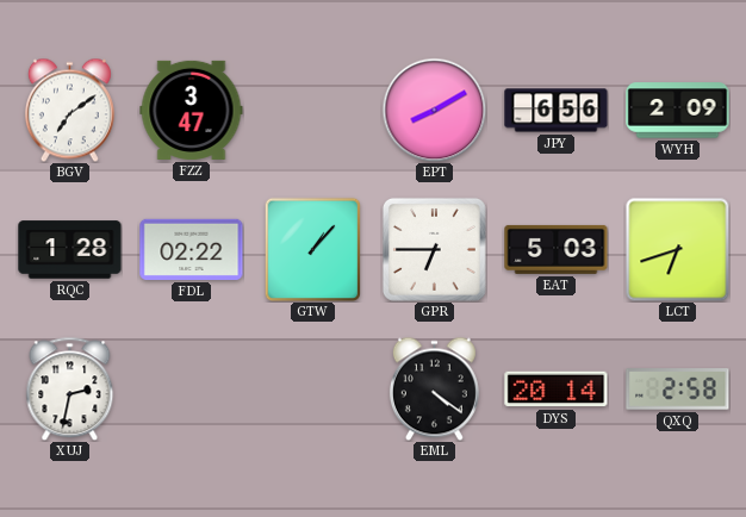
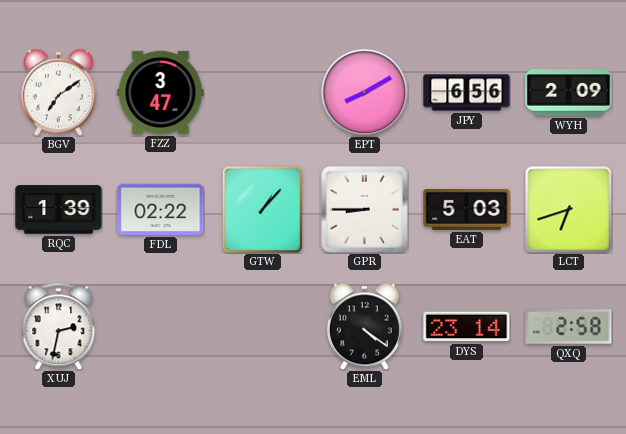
RQC: 1:28 -> 1:39
GPR: 6:45 -> 8:45
DYS: 20:14 -> 23:14
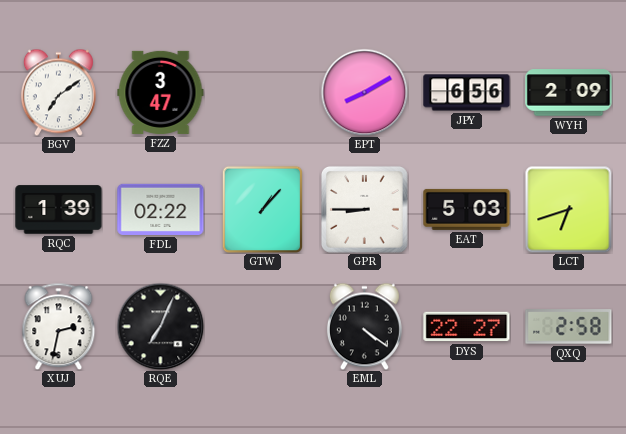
RQE: none -> 7:04
DYS: 23:14 -> 22:27
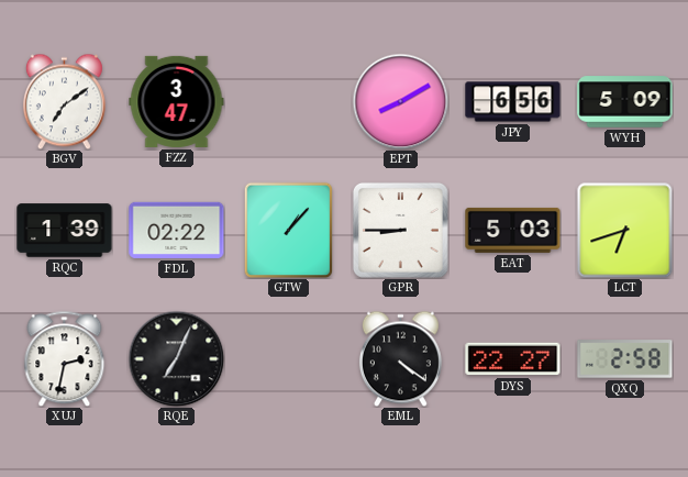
WYH: 2:09 -> 5:09
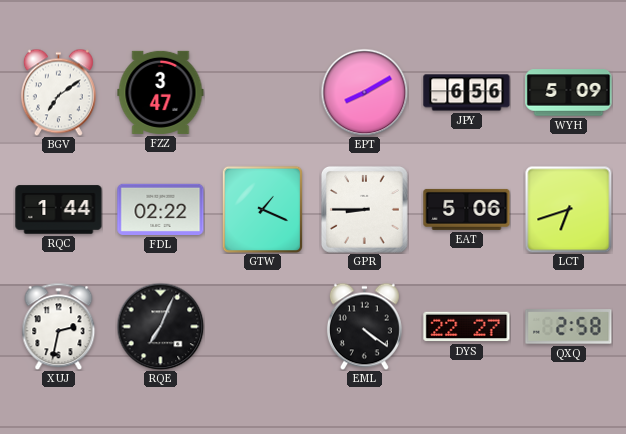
RQC: 1:39 -> 1:44
GTW: 1:07 -> 1:19
EAT: 5:03 -> 5:06
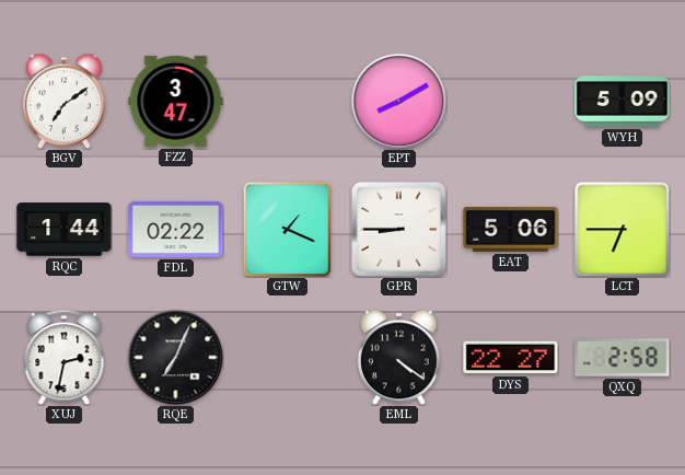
JPY: 6:56 -> none
LCT: 6:42 -> 6:45
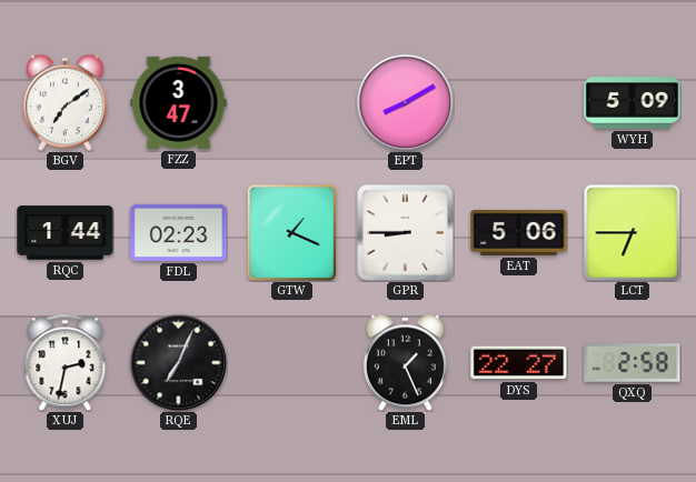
FDL: 02:22 -> 02:23
EML: 4:21 -> 1:26
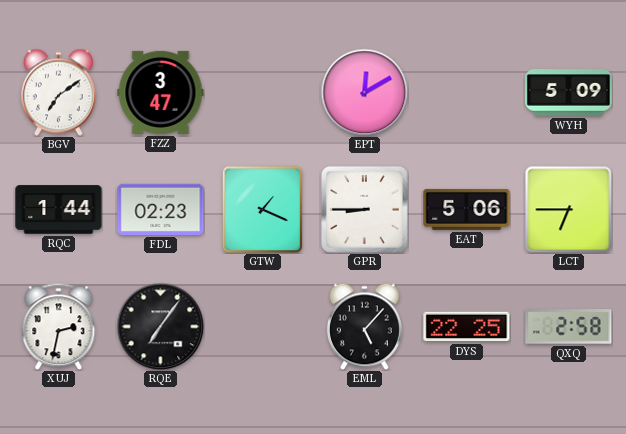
EPT: 8:10 -> 12:10
RQE: 7:04 -> 7:06
EML: 1:26 -> 5:07
DYS: 22:27 -> 22:25
